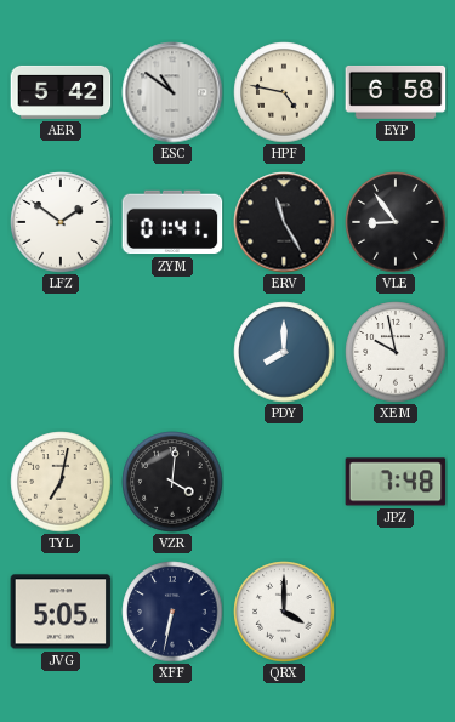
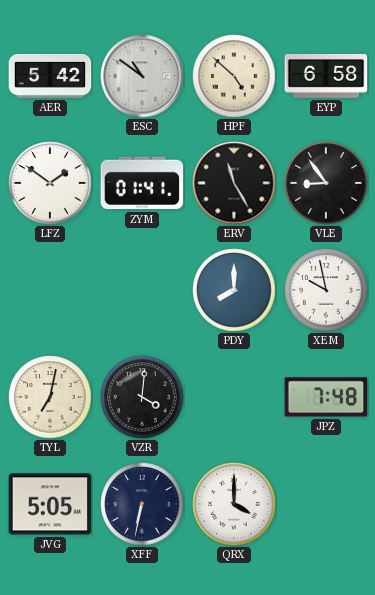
HPF: 4:47 -> 4:52
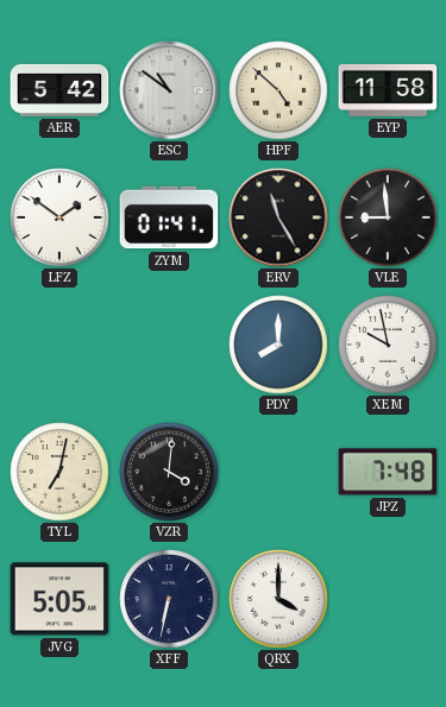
EYP: 6:58 -> 11:58
VLE: 8:54 -> 8:59
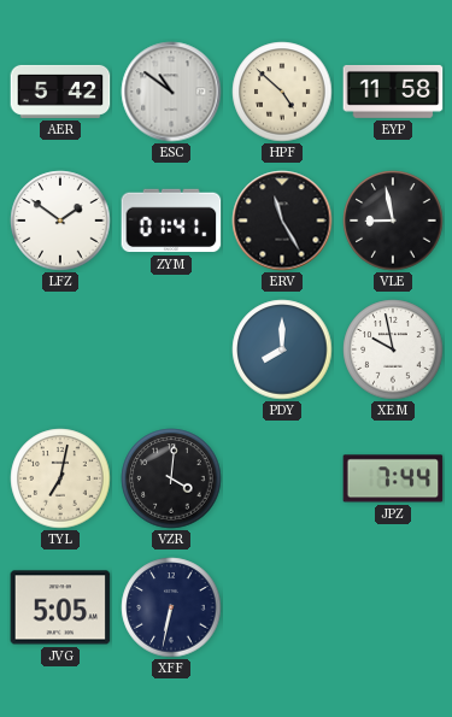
VLE: 8:59 -> 8:58
JPZ: 7:48 -> 7:44
QRX: 4:00 -> none
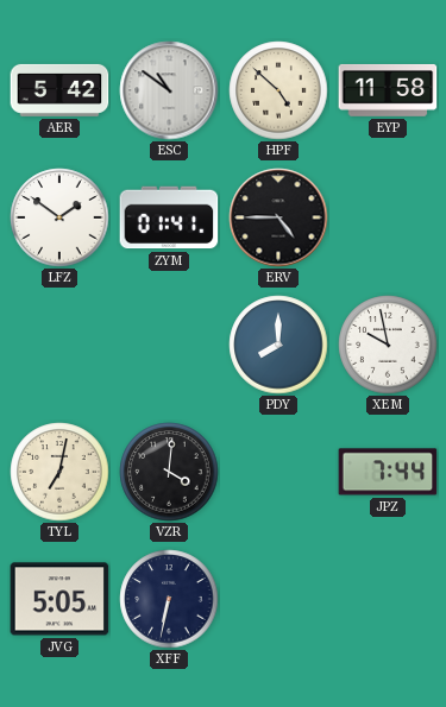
ERV: 11:25 -> 4:45
VLE: 8:58 -> none
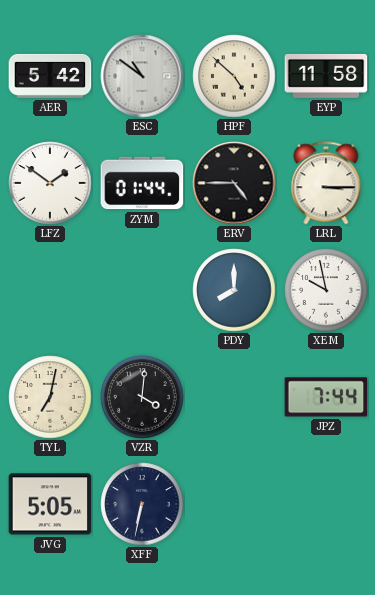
ZYM: 01:41 -> 01:44
LRL: none -> 3:15
